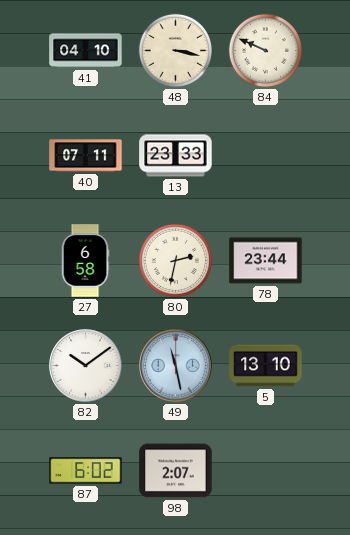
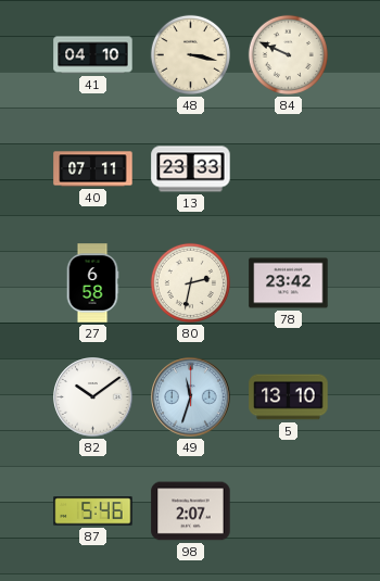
78: 23:44 -> 23:42
49: 11:28 -> 11:33
87: 6:02 -> 5:46
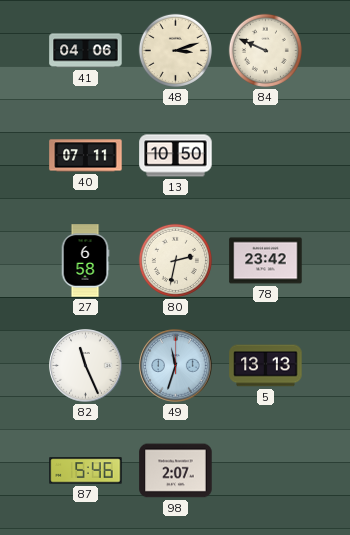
41: 04:10 -> 04:06
48: 3:17 -> 3:12
13: 23:33 -> 10:50
82: 10:09 -> 11:26
5: 13:10 -> 13:13
